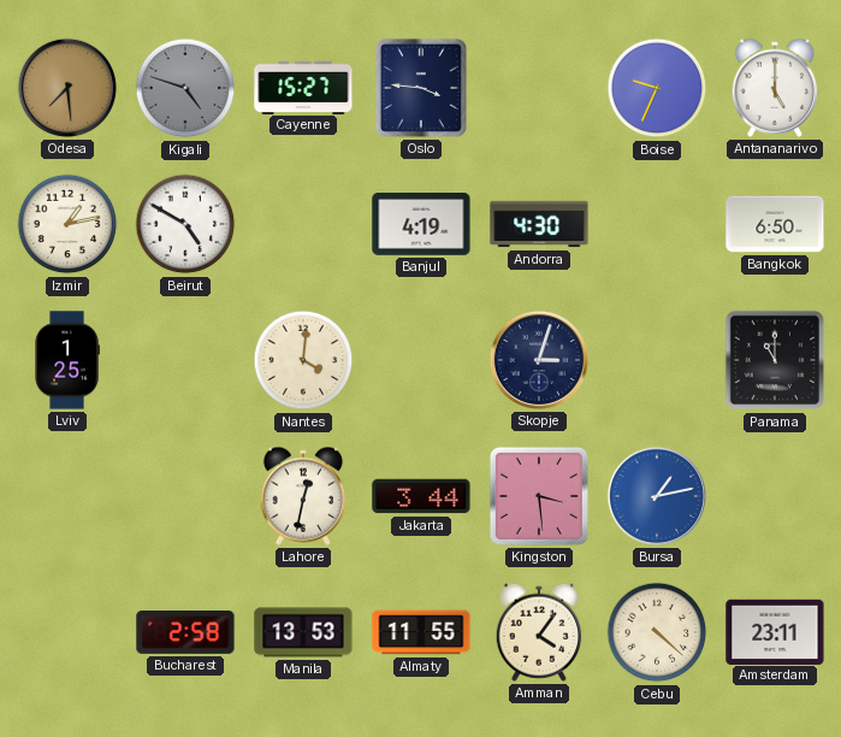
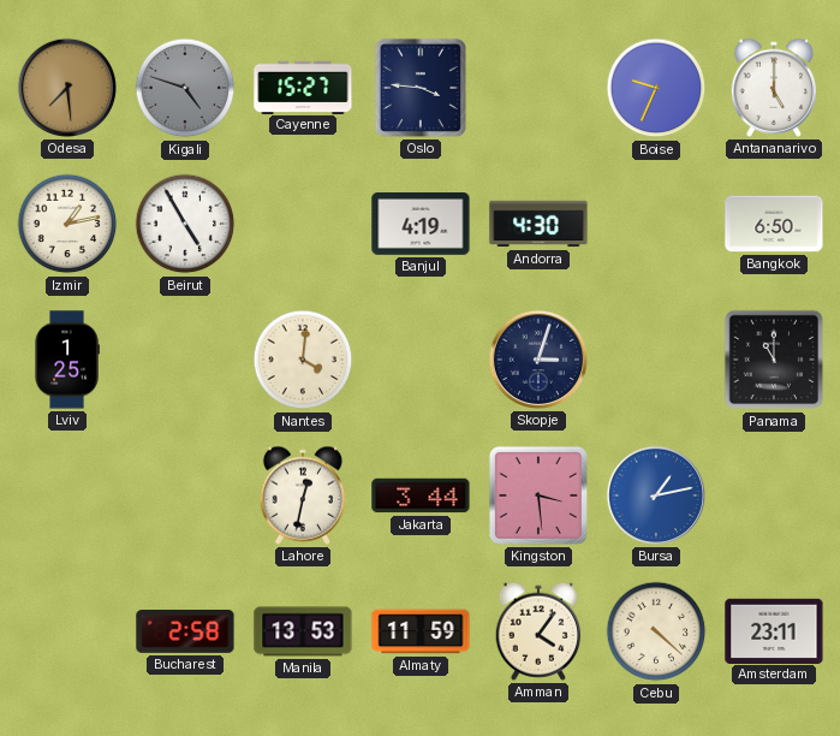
Beirut: 4:50 -> 4:55
Almaty: 11:55 -> 11:59
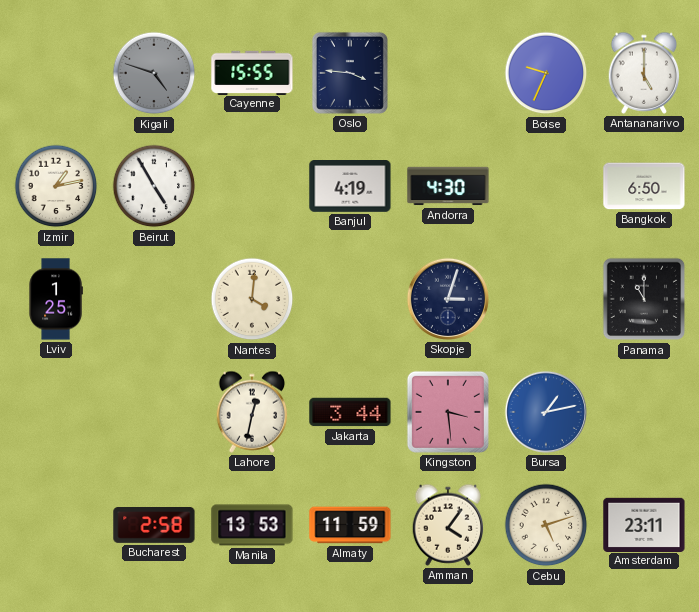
Odesa: 7:29 -> none
Cayenne: 15:27 -> 15:55
Cebu: 4:22 -> 5:12
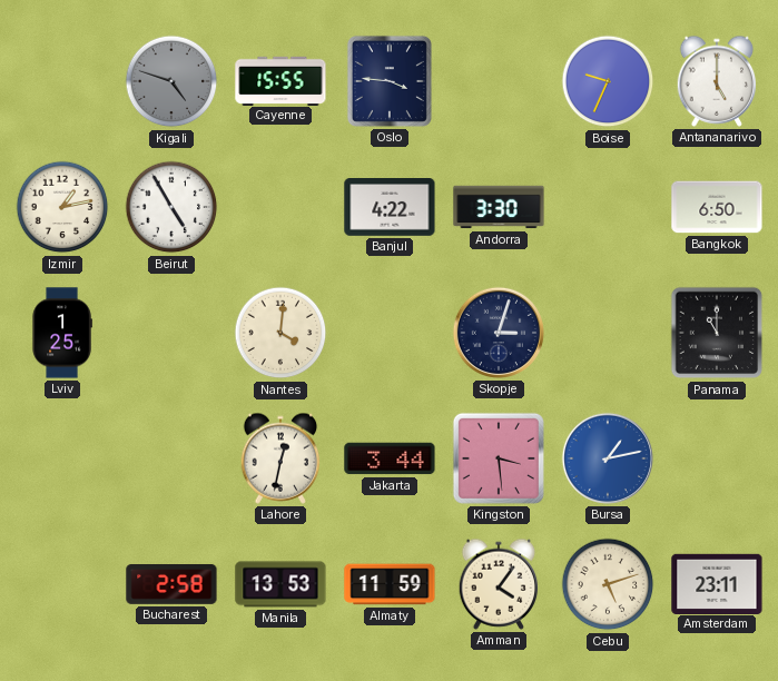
Banjul: 4:19 -> 4:22
Andorra: 4:30 -> 3:30
